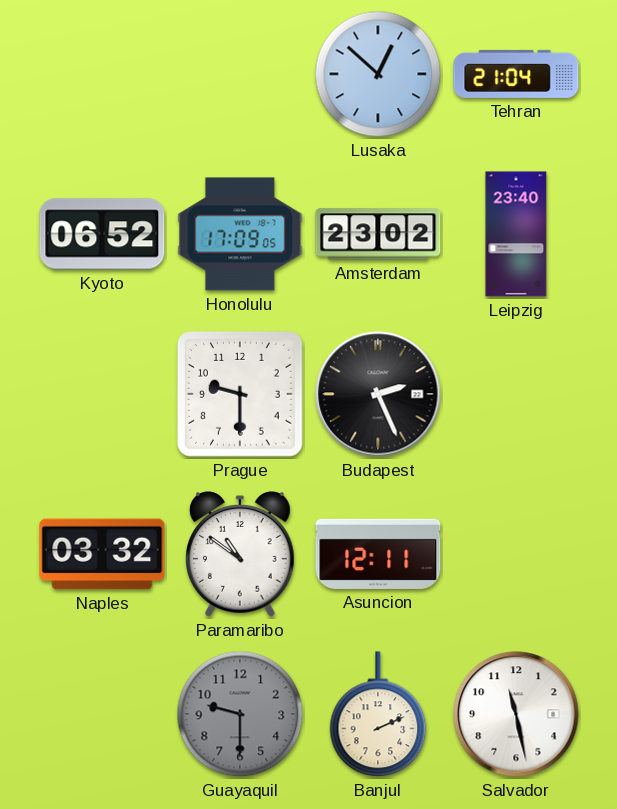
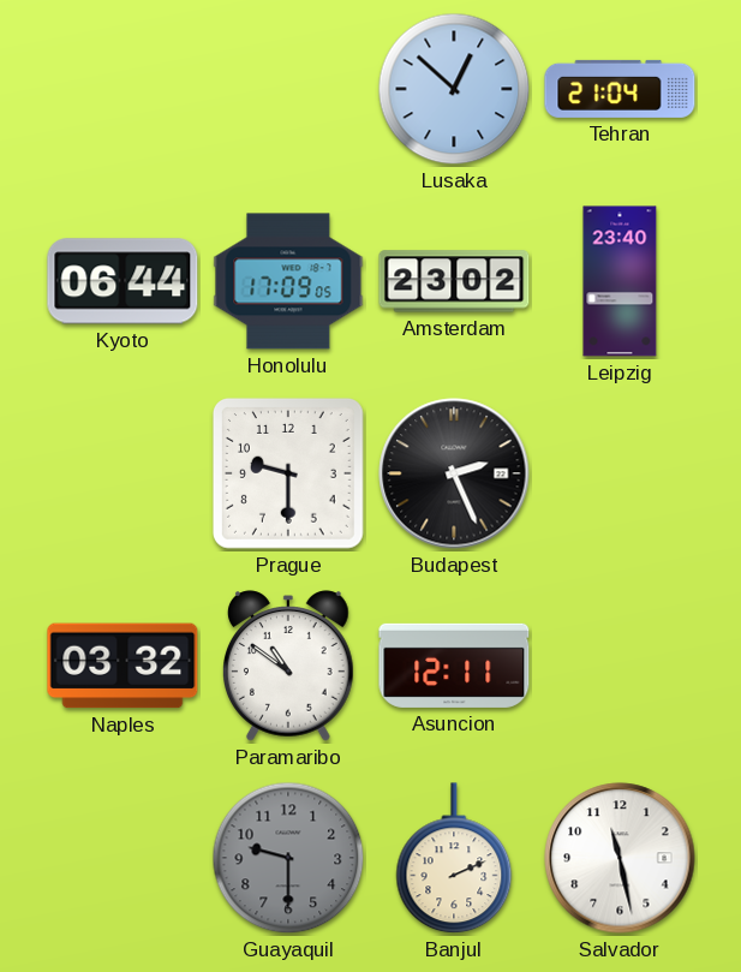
Kyoto: 06:52 -> 06:44
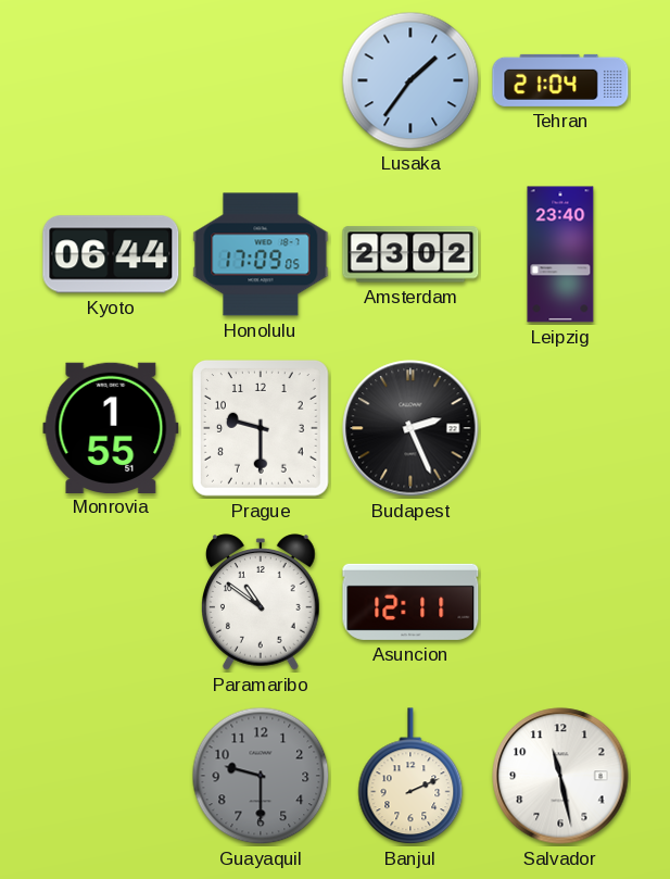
Lusaka: 12:52 -> 1:36
Monrovia: none -> 1:55
Naples: 03:32 -> none
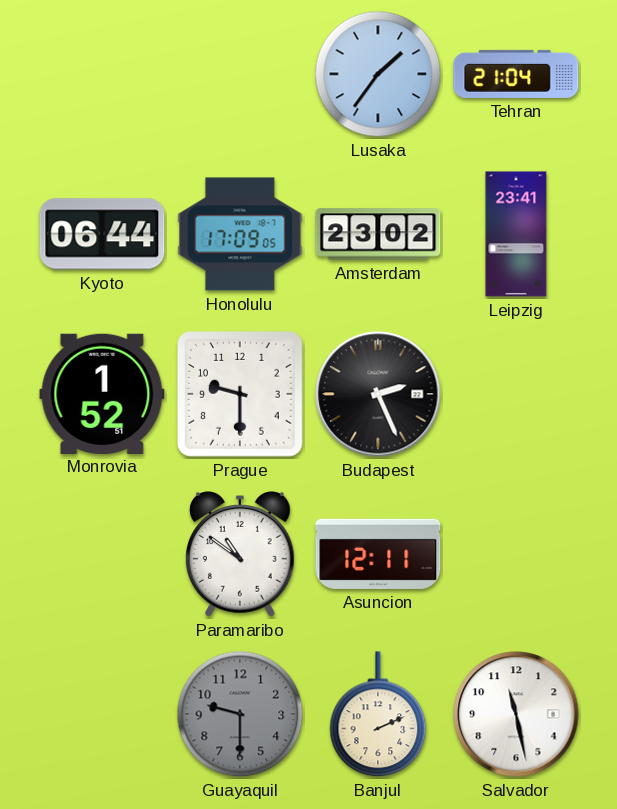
Leipzig: 23:40 -> 23:41
Monrovia: 1:55 -> 1:52
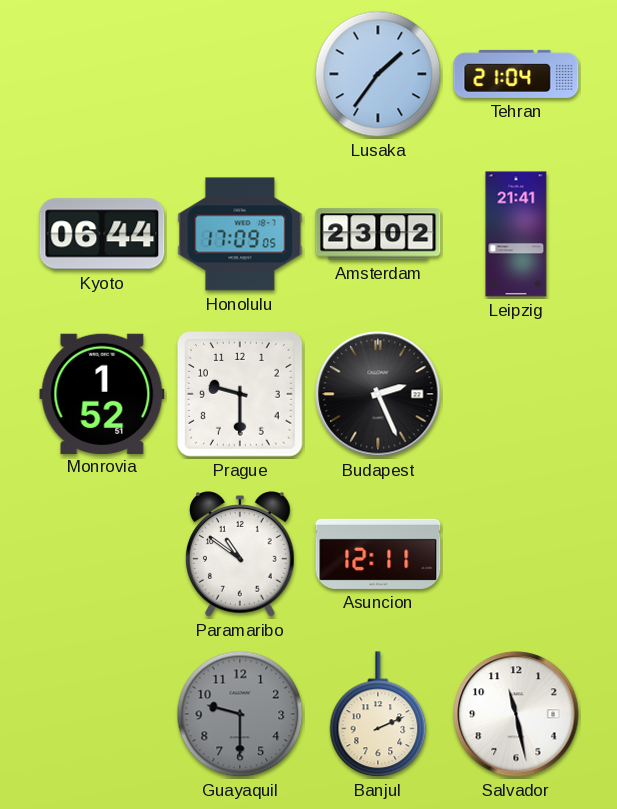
Leipzig: 23:41 -> 21:41
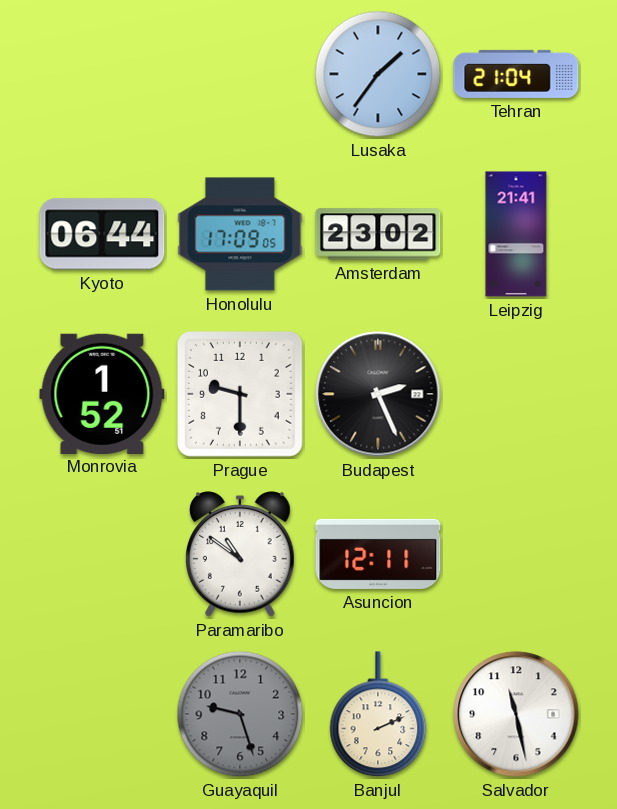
Guayaquil: 9:30 -> 9:27
